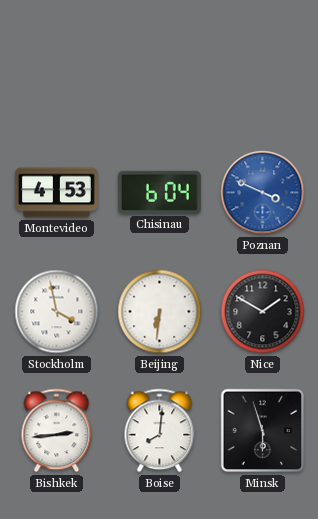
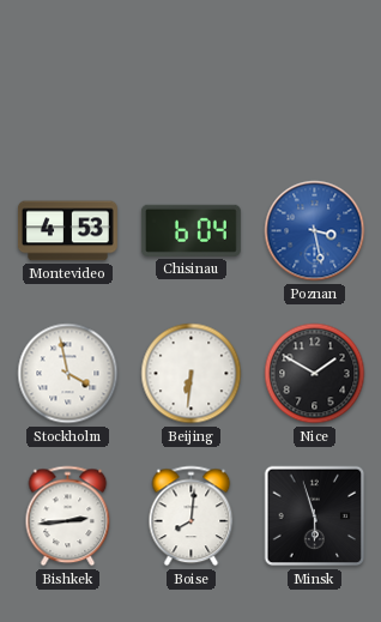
Poznan: 3:49 -> 3:28
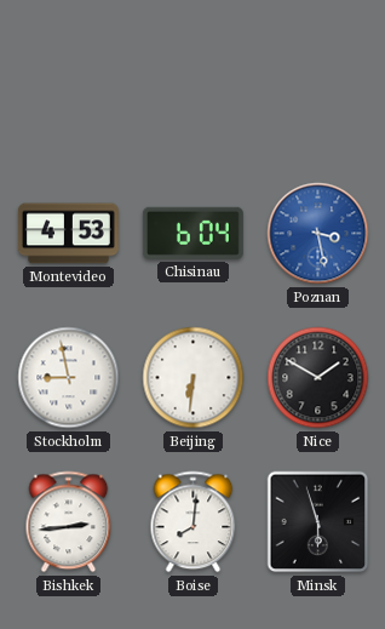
Stockholm: 3:58 -> 8:58
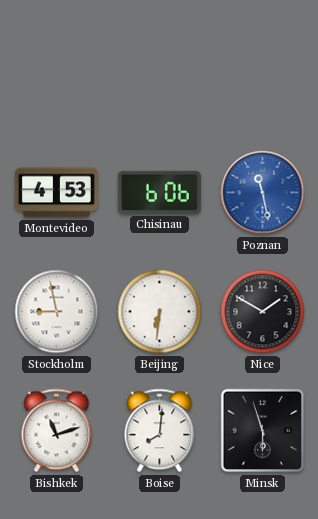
Chisinau: 6:04 -> 6:06
Poznan: 3:28 -> 11:28
Bishkek: 2:44 -> 11:12
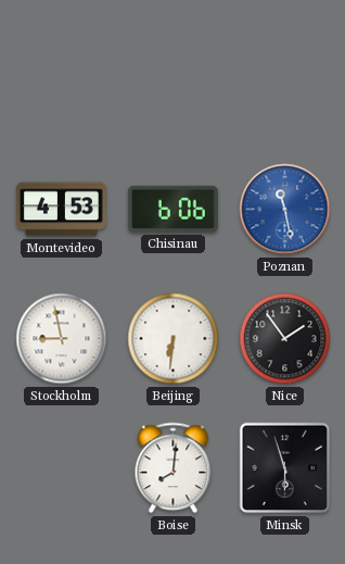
Nice: 1:50 -> 1:54
Bishkek: 11:12 -> none
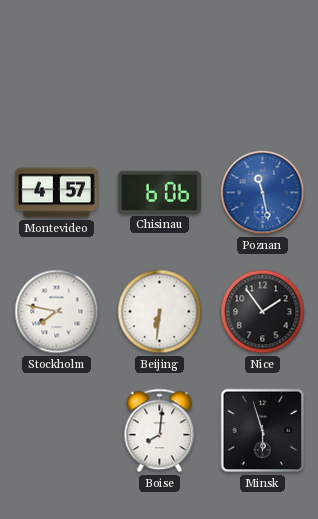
Montevideo: 4:53 -> 4:57
Stockholm: 8:58 -> 7:47
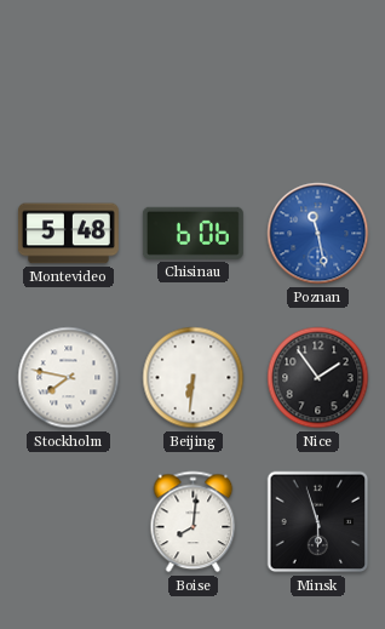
Montevideo: 4:57 -> 5:48
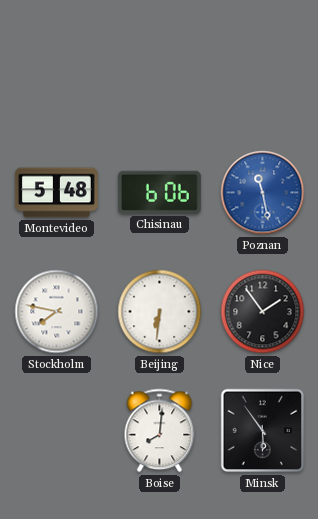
Minsk: 5:57 -> 5:54
